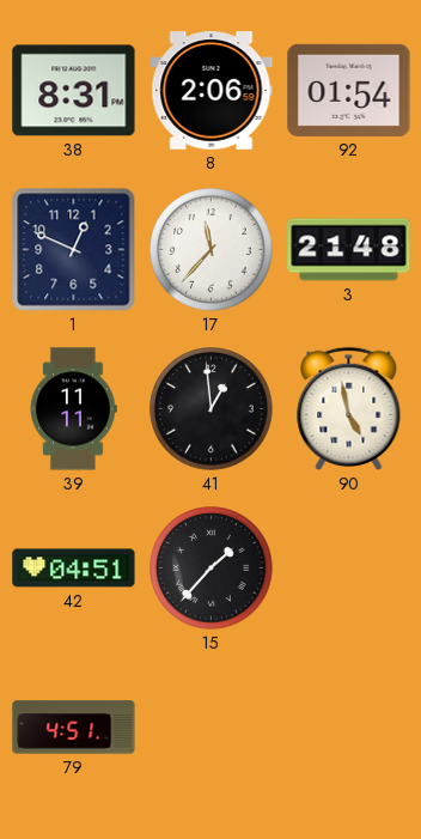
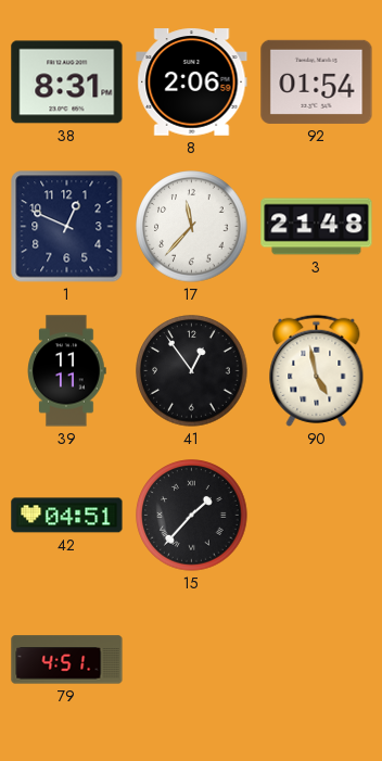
41: 12:59 -> 12:54
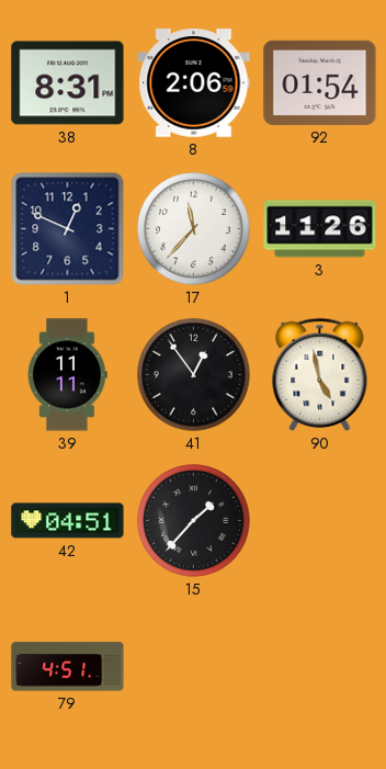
3: 21:48 -> 11:26
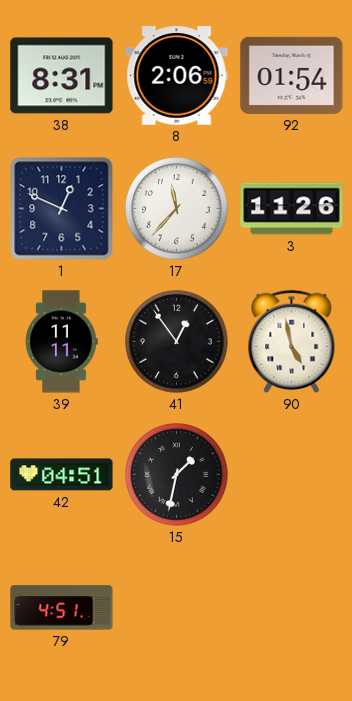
15: 1:37 -> 1:32
